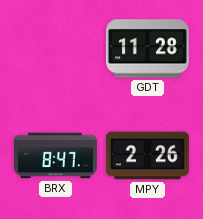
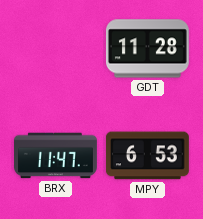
BRX: 8:47 -> 11:47
MPY: 2:26 -> 6:53
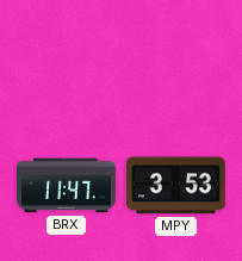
GDT: 11:28 -> none
MPY: 6:53 -> 3:53
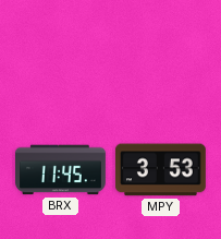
BRX: 11:47 -> 11:45
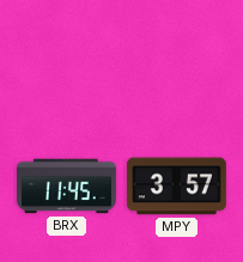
MPY: 3:53 -> 3:57
